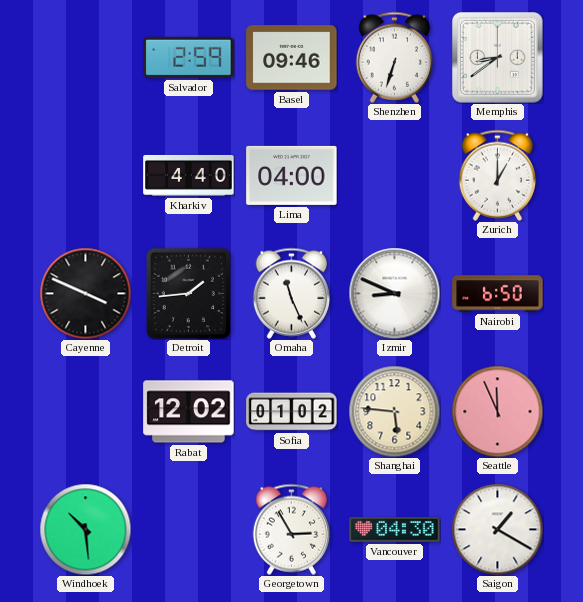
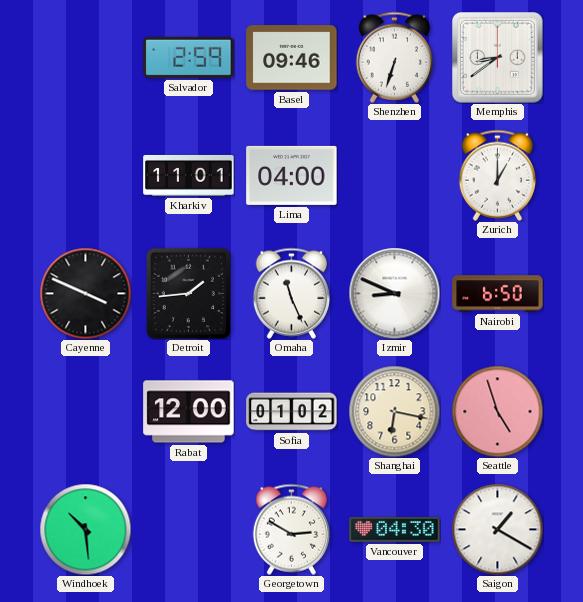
Kharkiv: 4:40 -> 11:01
Rabat: 12:02 -> 12:00
Shanghai: 5:46 -> 6:17
Seattle: 11:56 -> 4:57
Georgetown: 2:55 -> 2:50
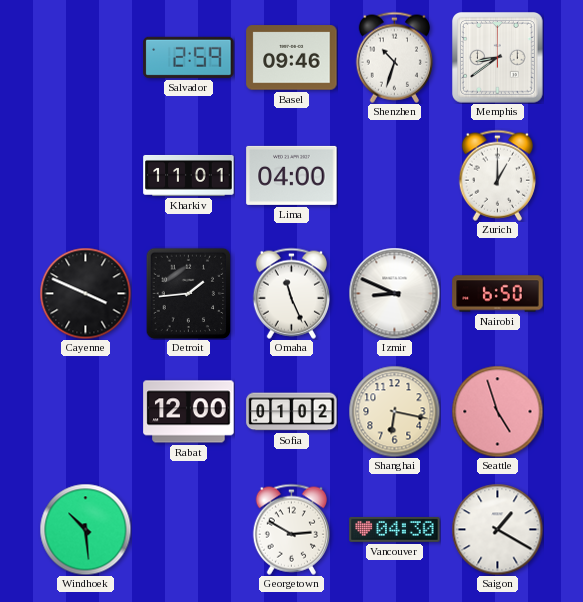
Shenzhen: 6:33 -> 10:33
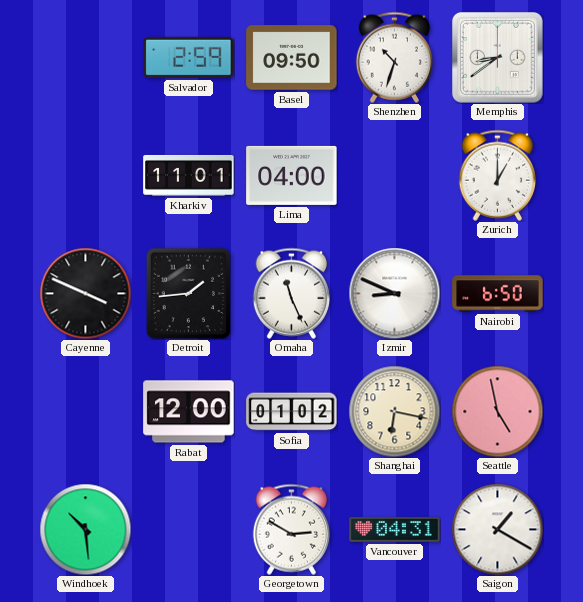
Basel: 09:46 -> 09:50
Seattle: 4:57 -> 4:58
Vancouver: 04:30 -> 04:31
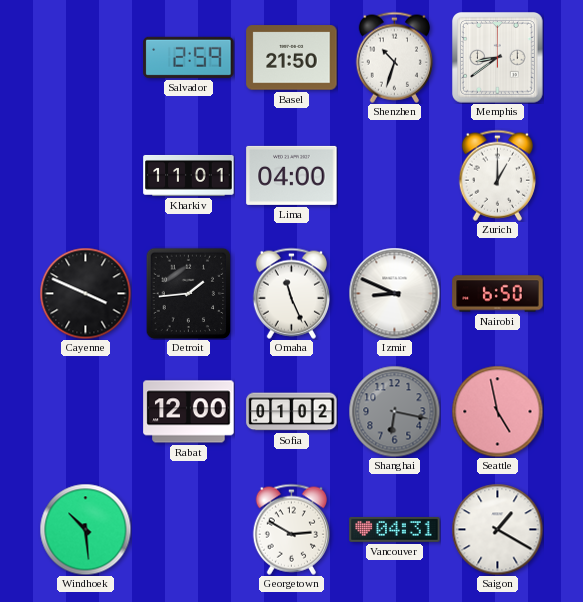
Basel: 09:50 -> 21:50
Shanghai dial: cream -> grey
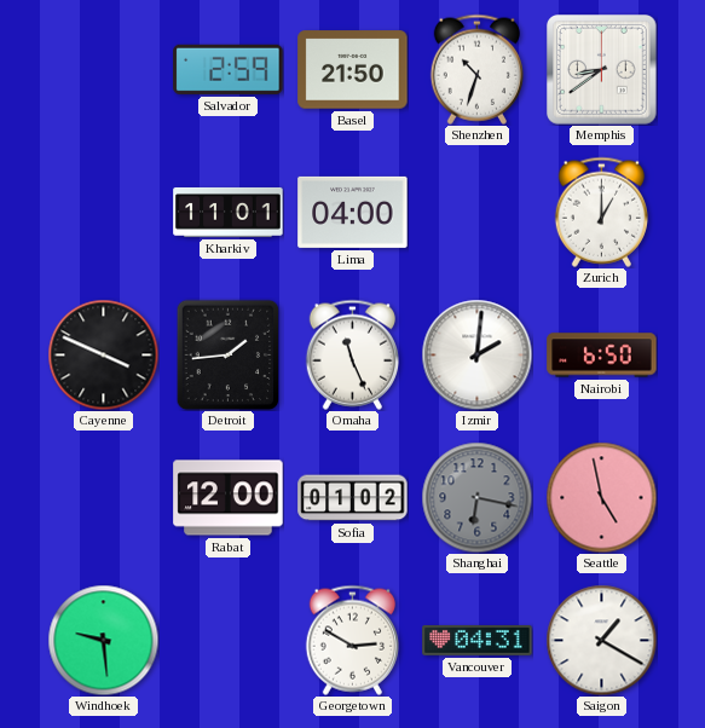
Izmir: 8:49 -> 2:01
Windhoek: 10:29 -> 9:29
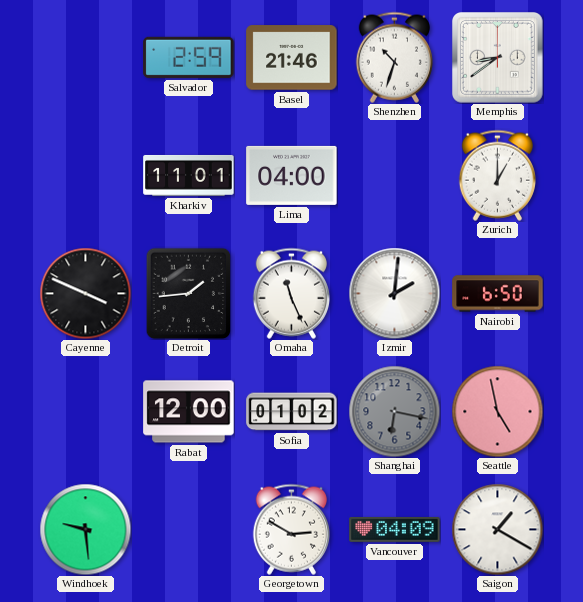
Basel: 21:50 -> 21:46
Vancouver: 04:31 -> 04:09
